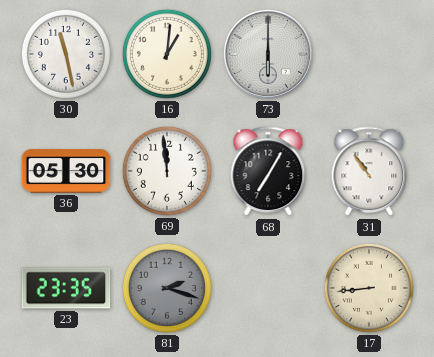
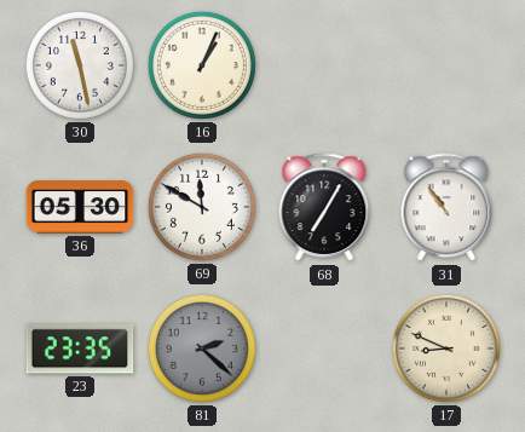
16: 1:01 -> 1:04
73: 6:00 -> none
69: 11:59 -> 11:50
81: 2:18 -> 2:22
17: 8:44 -> 8:49
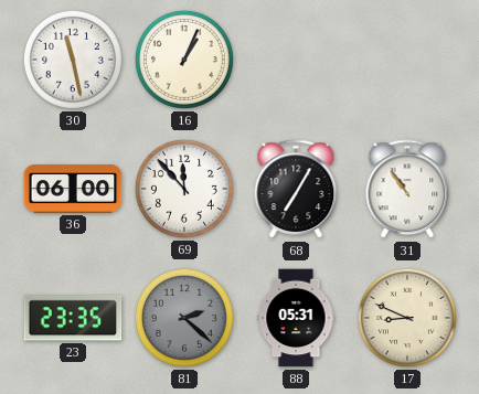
36: 05:30 -> 06:00
69: 11:50 -> 11:53
88: none -> 05:31
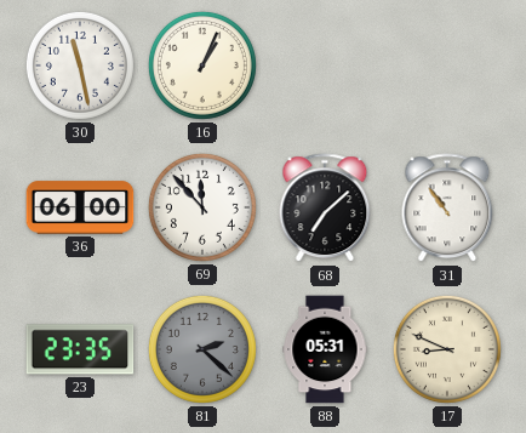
68: 7:05 -> 7:08
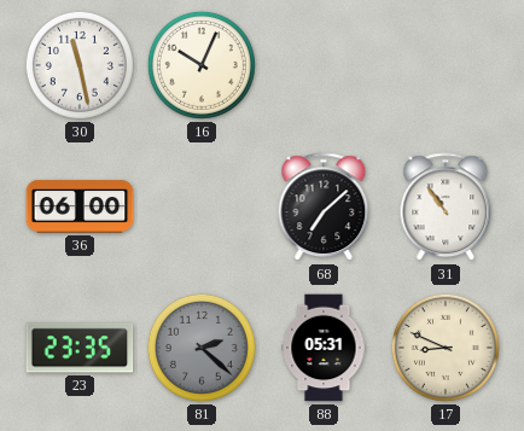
16: 1:04 -> 10:04
69: 11:53 -> none
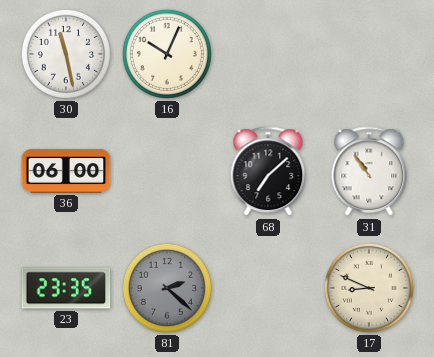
88: 05:31 -> none
